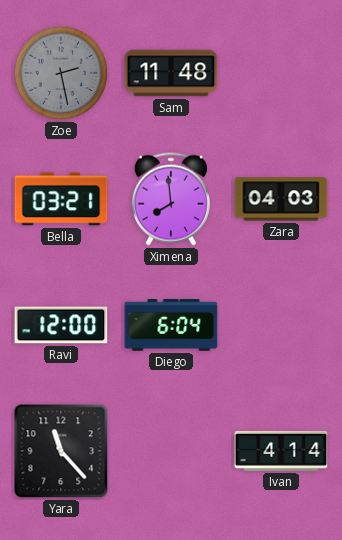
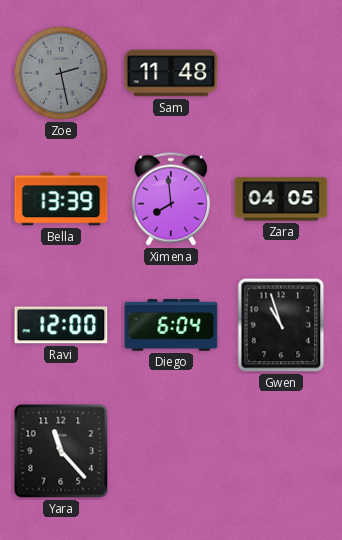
Bella: 03:21 -> 13:39
Zara: 04:03 -> 04:05
Gwen: none -> 10:57
Ivan: 4:14 -> none
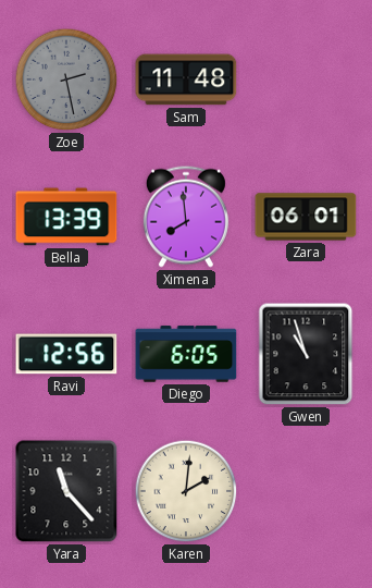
Zara: 04:05 -> 06:01
Ravi: 12:00 -> 12:56
Diego: 6:04 -> 6:05
Karen: none -> 2:01
